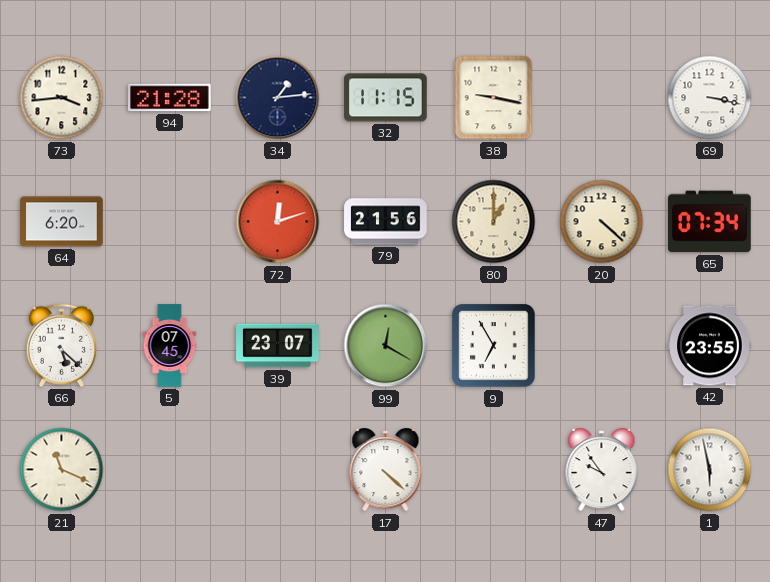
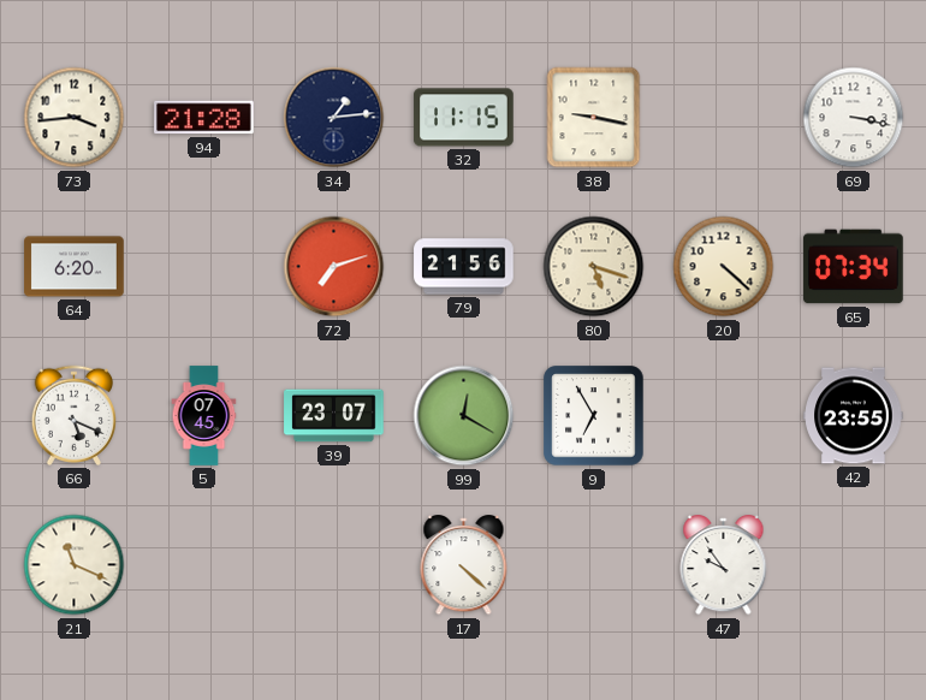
72: 12:12 -> 7:12
80: 1:00 -> 5:18
66: 5:22 -> 5:19
1: 5:58 -> none
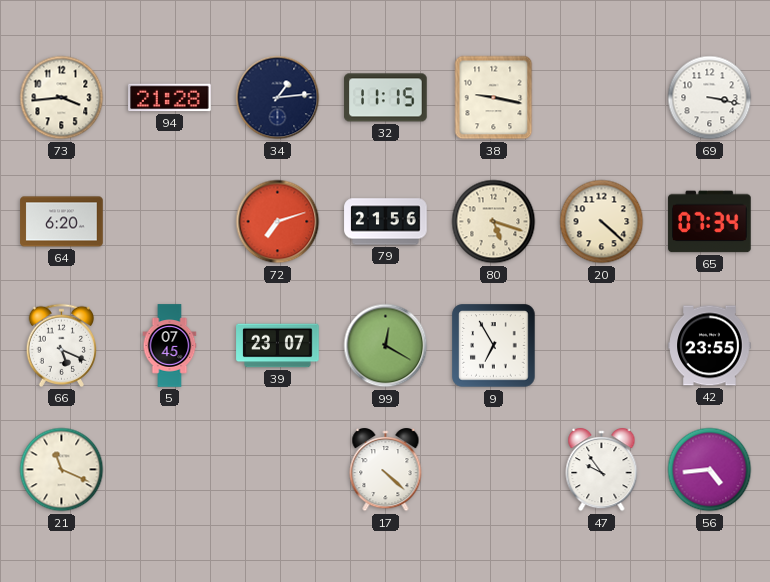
56: none -> 4:44
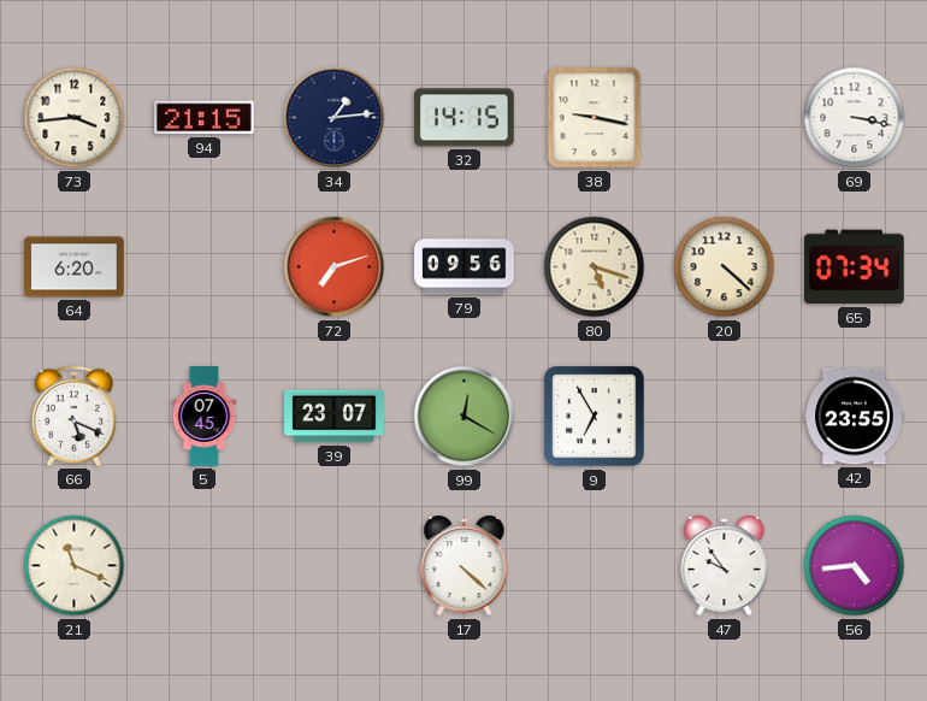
94: 21:28 -> 21:15
32: 11:15 -> 14:15
79: 21:56 -> 09:56
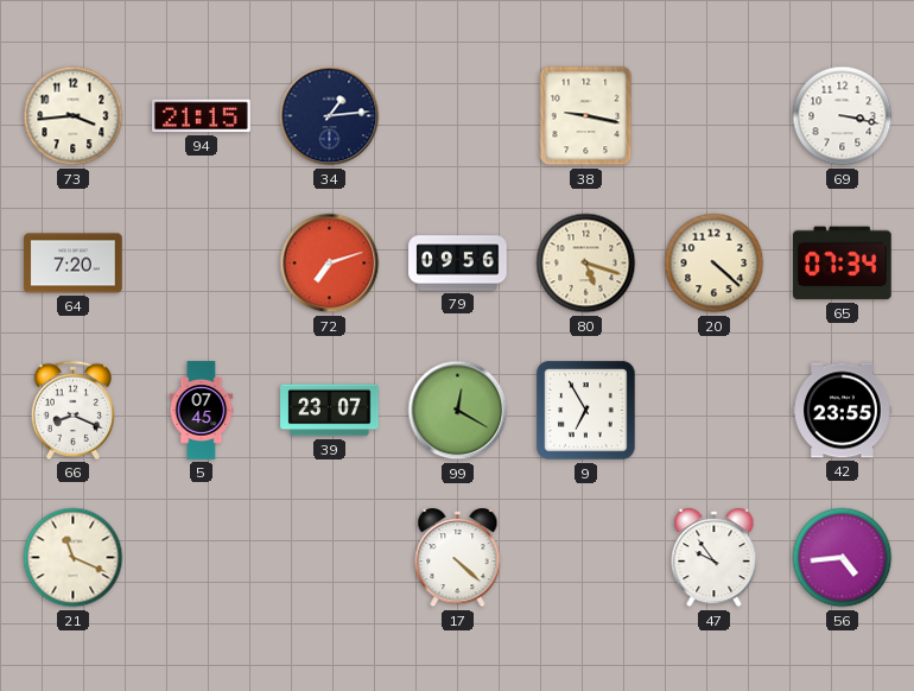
32: 14:15 -> none
64: 6:20 -> 7:20
66: 5:19 -> 8:19
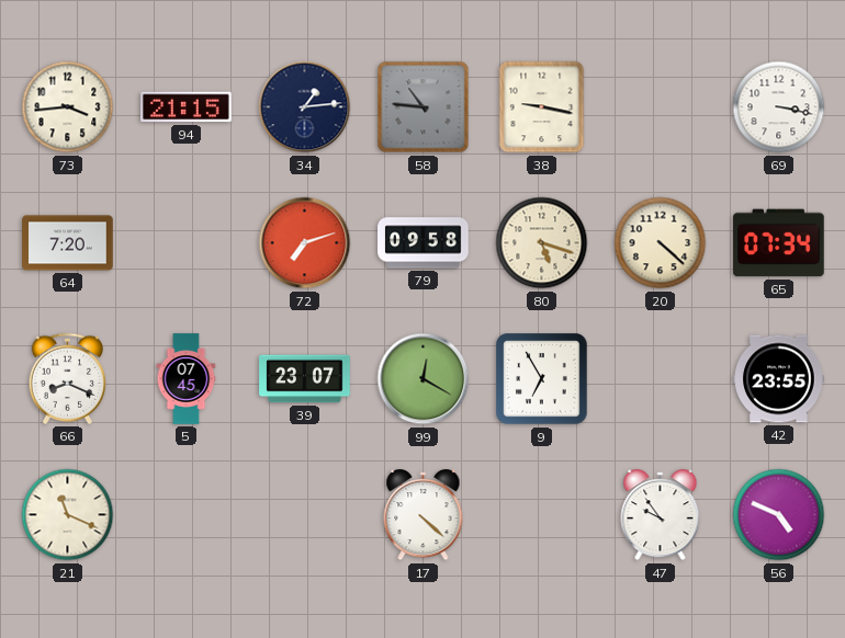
58: none -> 10:46
79: 09:56 -> 09:58
56: 4:44 -> 4:49
